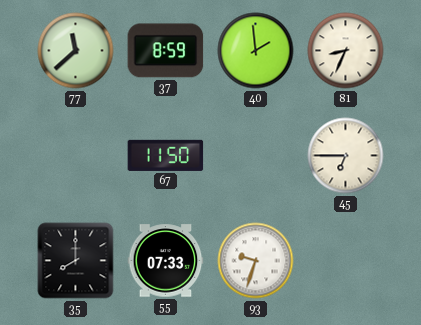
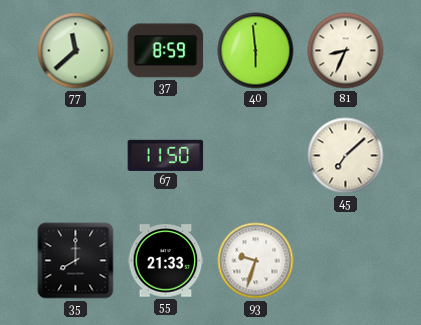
40: 1:59 -> 5:59
45: 6:45 -> 7:08
55: 07:33 -> 21:33
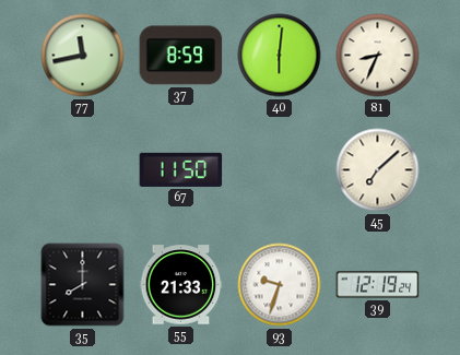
77: 11:38 -> 11:43
40: 5:59 -> 6:01
39: none -> 12:19
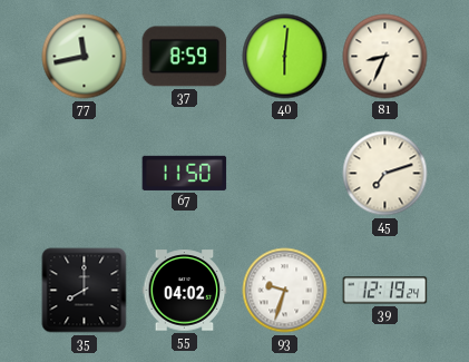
45: 7:08 -> 7:12
55: 21:33 -> 04:02
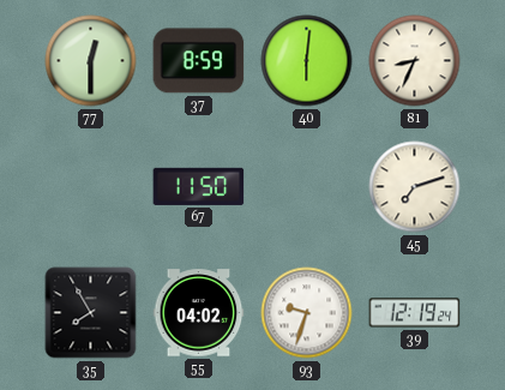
77: 11:43 -> 12:30
35: 8:00 -> 7:55
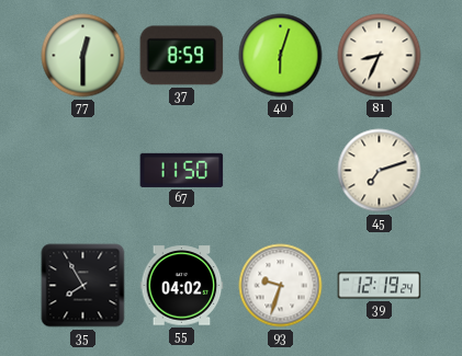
40: 6:01 -> 6:03
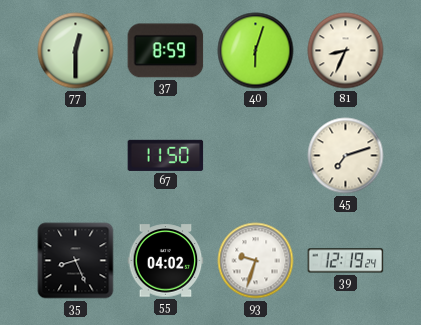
35: 7:55 -> 8:26
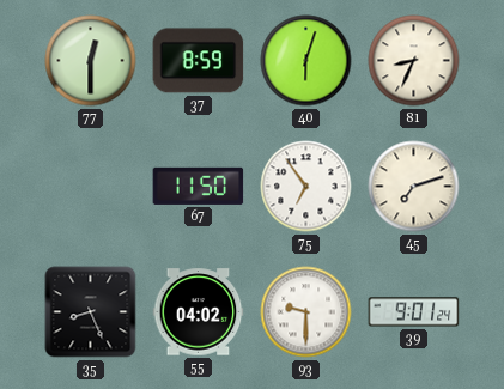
75: none -> 6:54
93: 9:33 -> 9:30
39: 12:19 -> 9:01
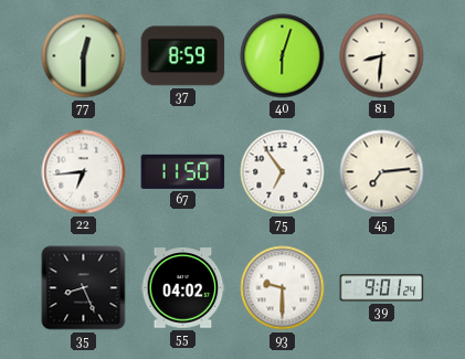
81: 8:34 -> 8:31
22: none -> 6:44
45: 7:12 -> 7:14
